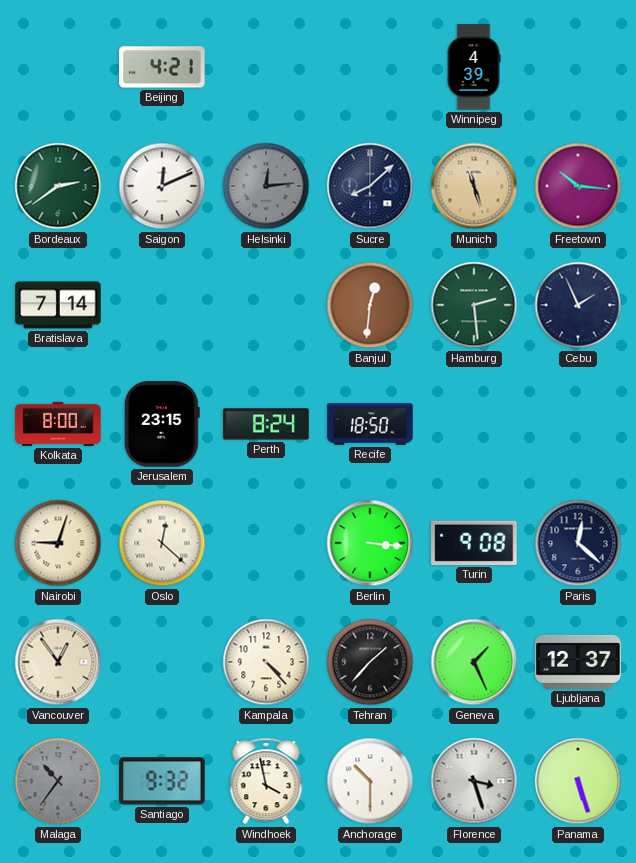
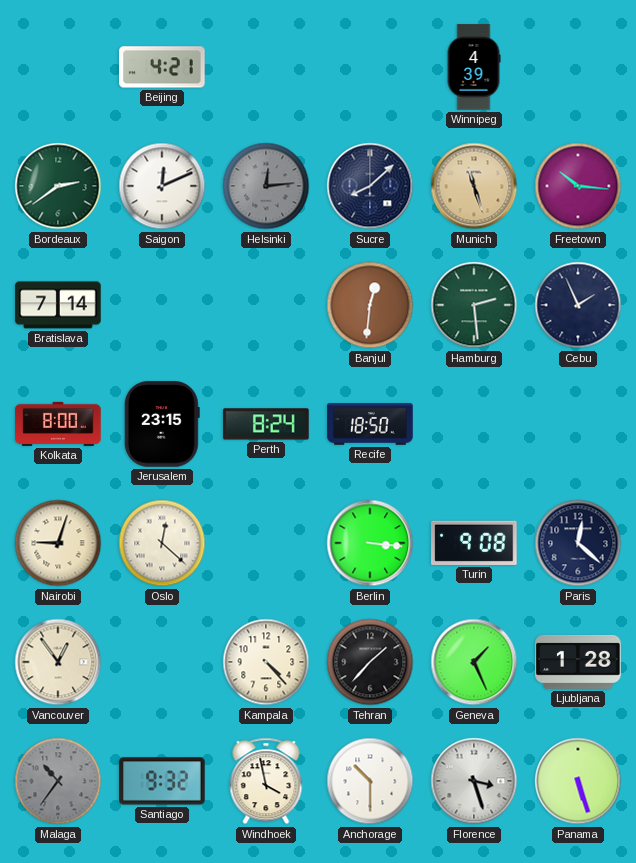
Ljubljana: 12:37 -> 1:28
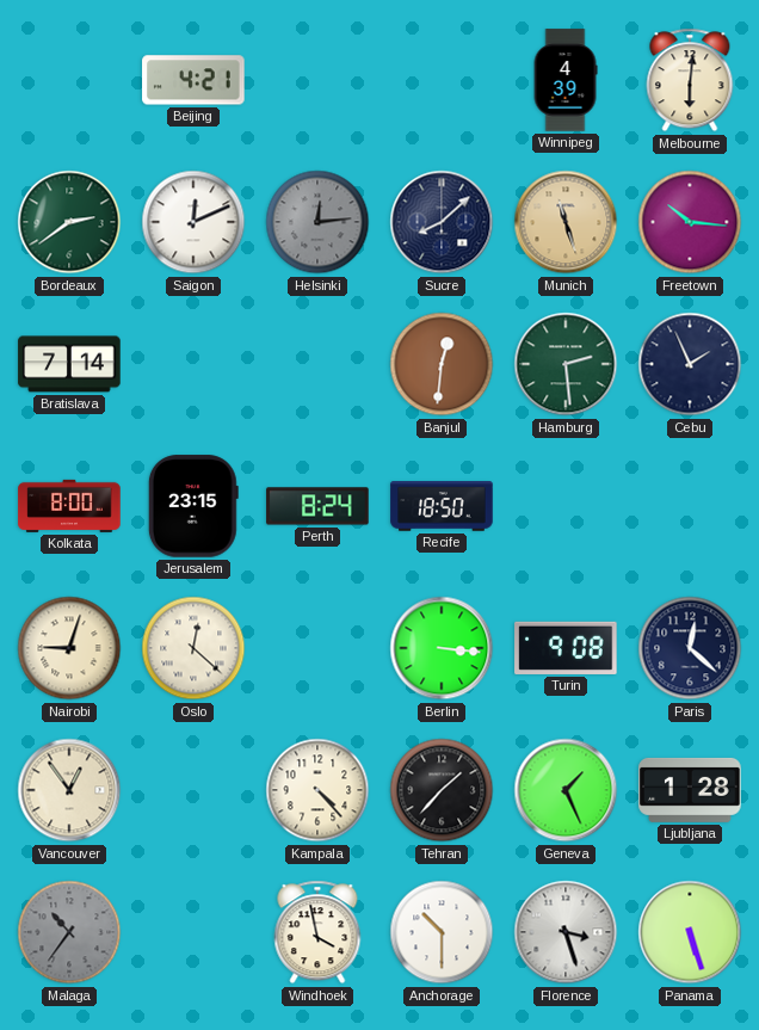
Melbourne: none -> 6:01
Santiago: 9:32 -> none
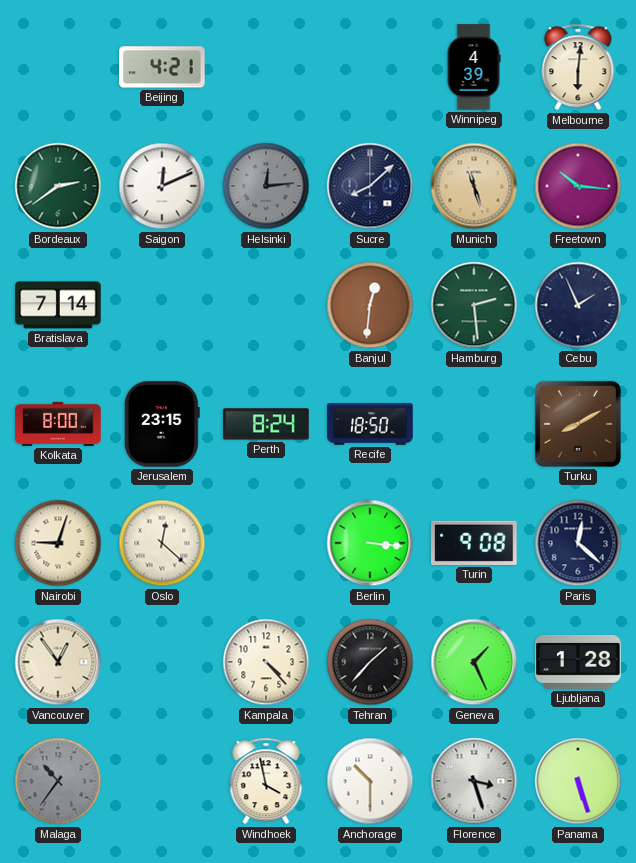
Turku: none -> 8:10
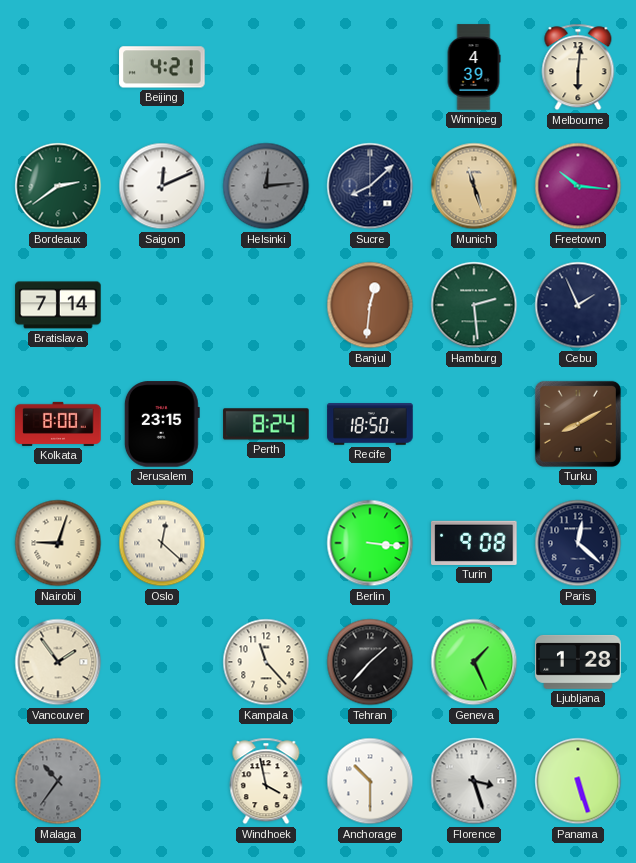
Vancouver: 12:54 -> 1:54
Kampala: 4:23 -> 11:23
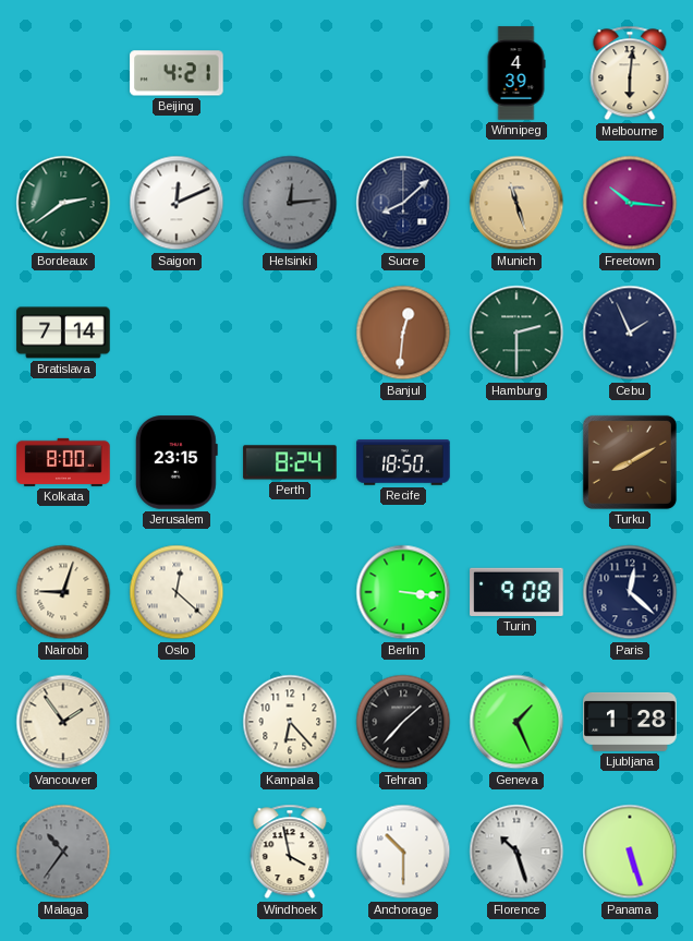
Hamburg: 2:29 -> 2:30
Kampala: 11:23 -> 6:23
Florence: 3:27 -> 10:27
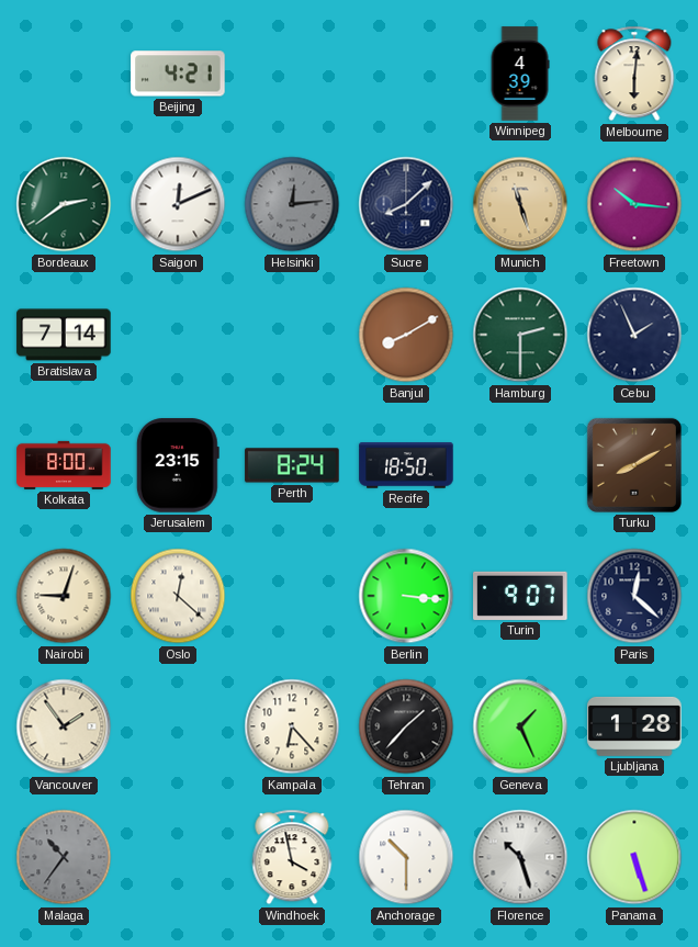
Banjul: 12:31 -> 8:10
Turin: 9:08 -> 9:07
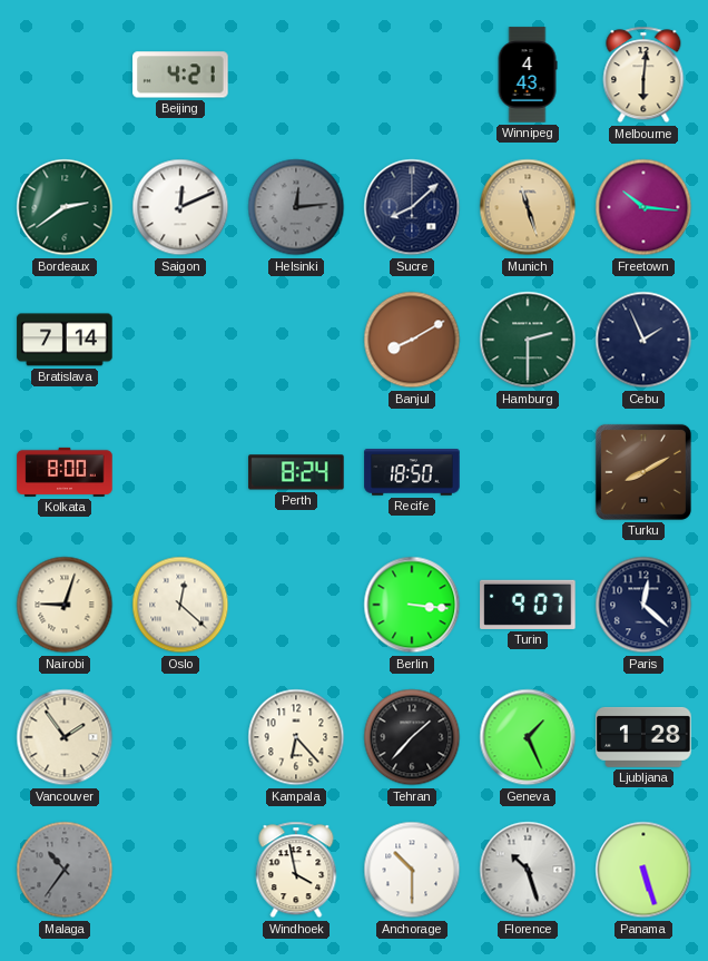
Winnipeg: 4:39 -> 4:43
Jerusalem: 23:15 -> none
